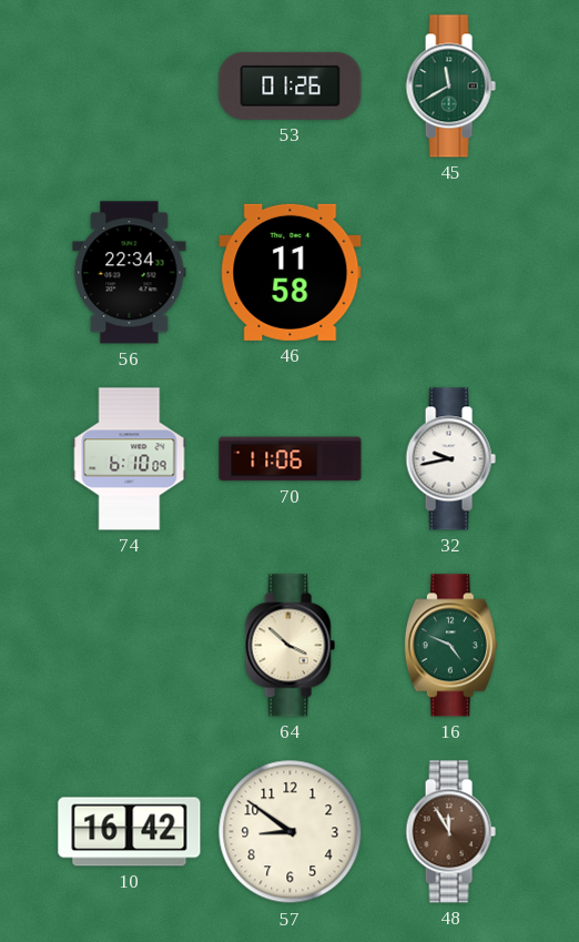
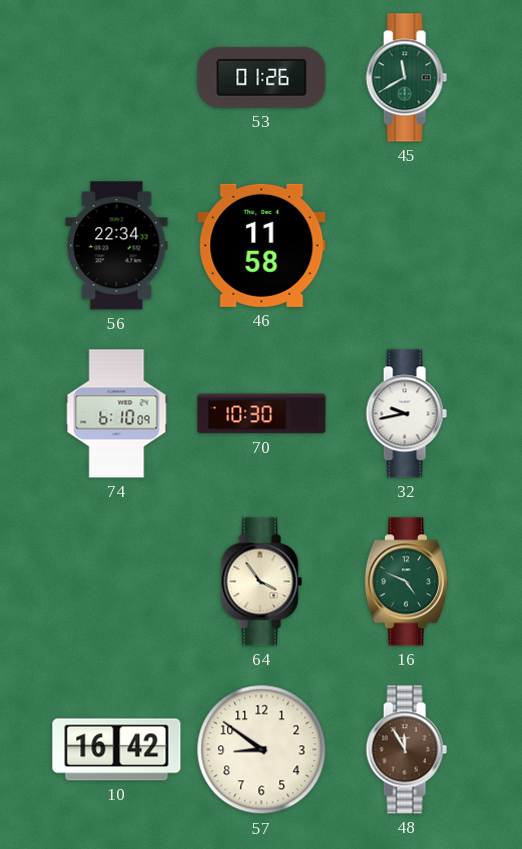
70: 11:06 -> 10:30
64: 3:52 -> 3:54
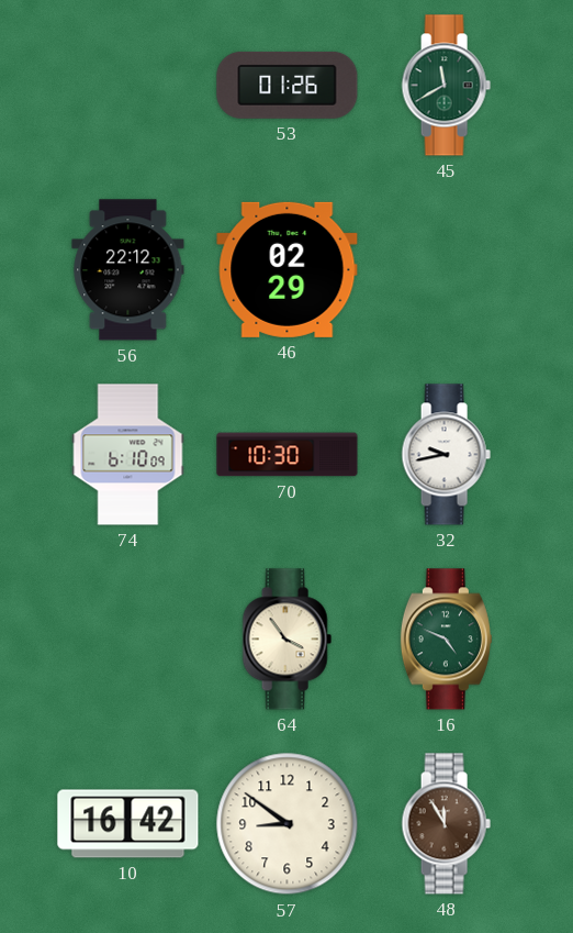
56: 22:34 -> 22:12
46: 11:58 -> 02:29
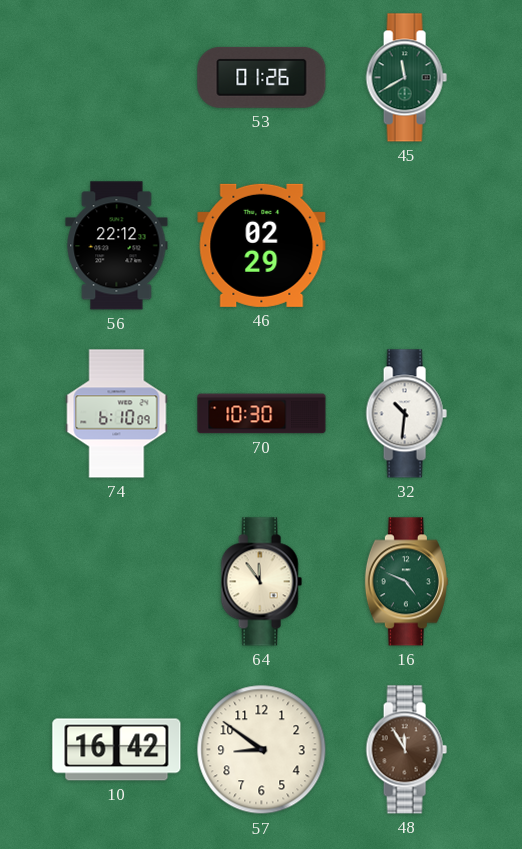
32: 9:43 -> 10:31
64: 3:54 -> 11:54
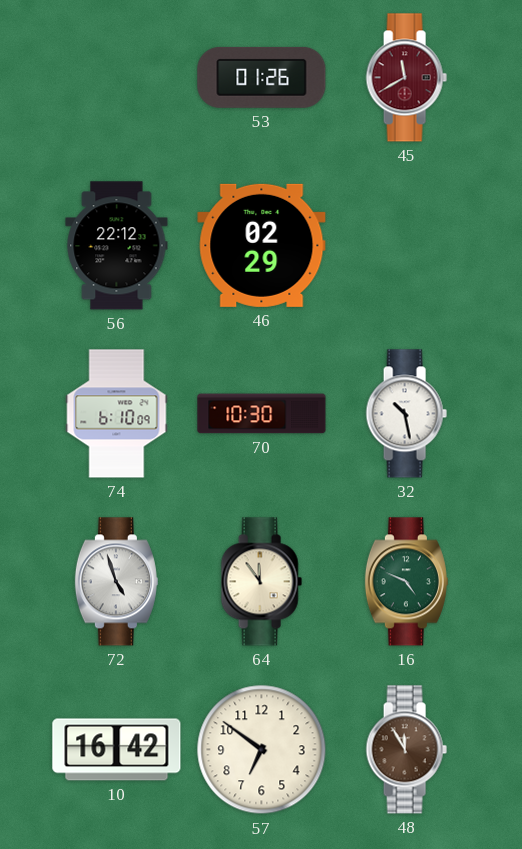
45 dial: green -> burgundy
32: 10:31 -> 10:28
72: none -> 4:57
57: 8:51 -> 6:51
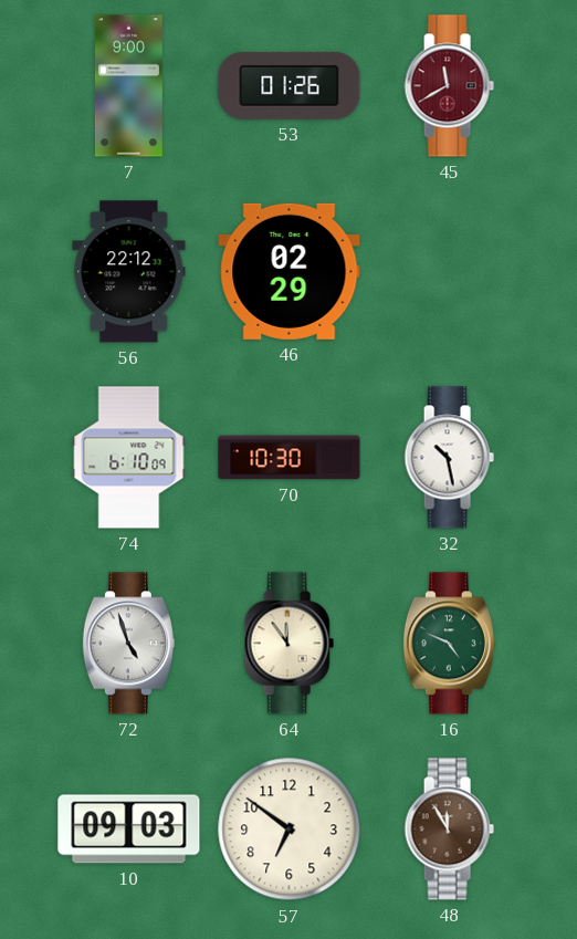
7: none -> 9:00
10: 16:42 -> 09:03
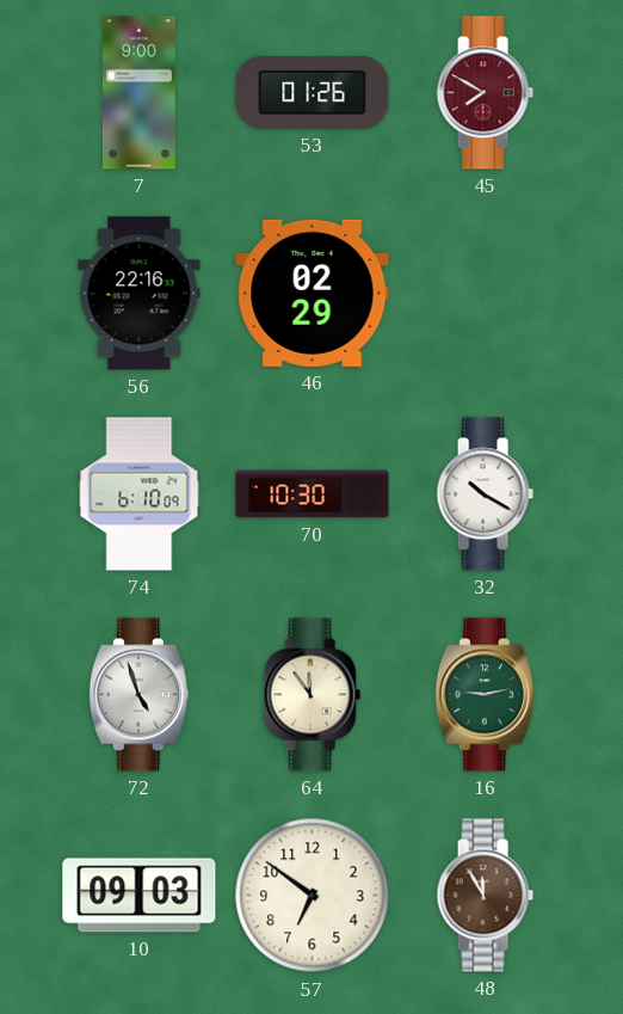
45: 11:40 -> 7:50
56: 22:12 -> 22:16
32: 10:28 -> 10:20
16: 4:49 -> 9:13
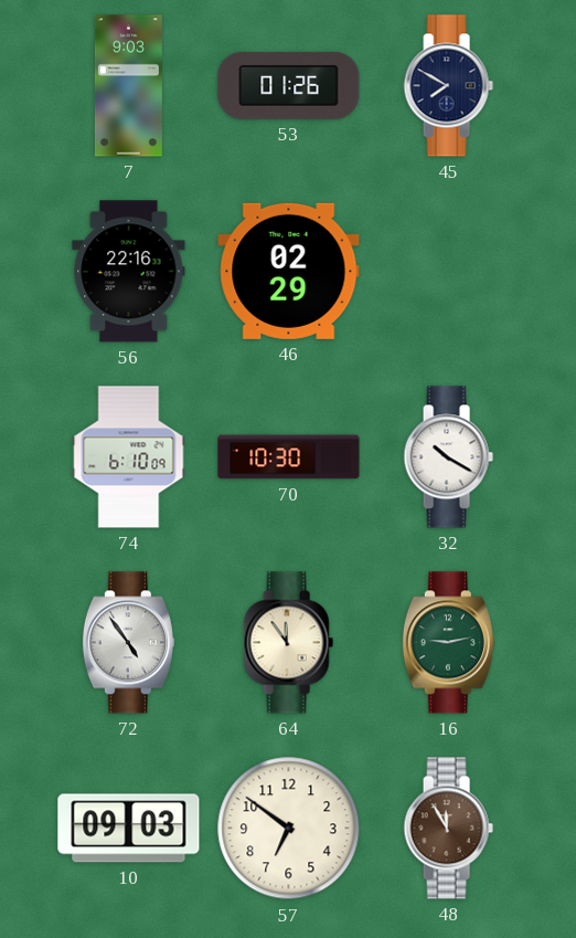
7: 9:00 -> 9:03
45 dial: burgundy -> navy
72: 4:57 -> 4:54
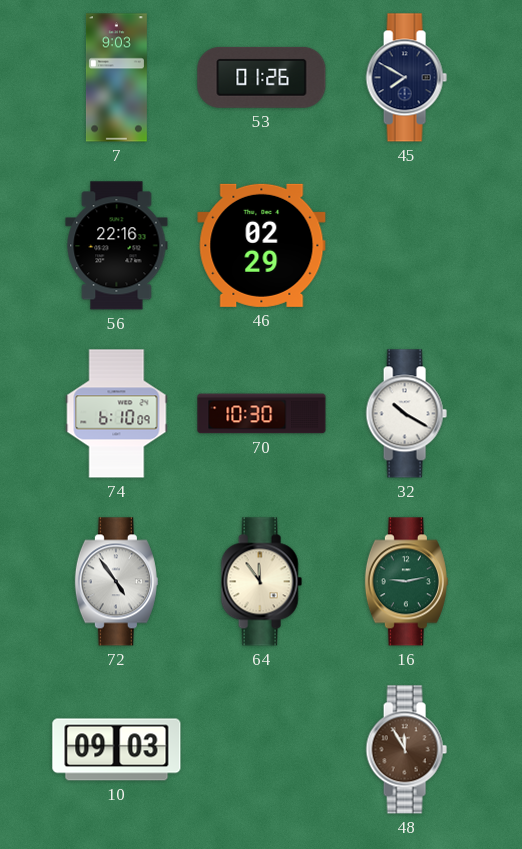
57: 6:51 -> none
